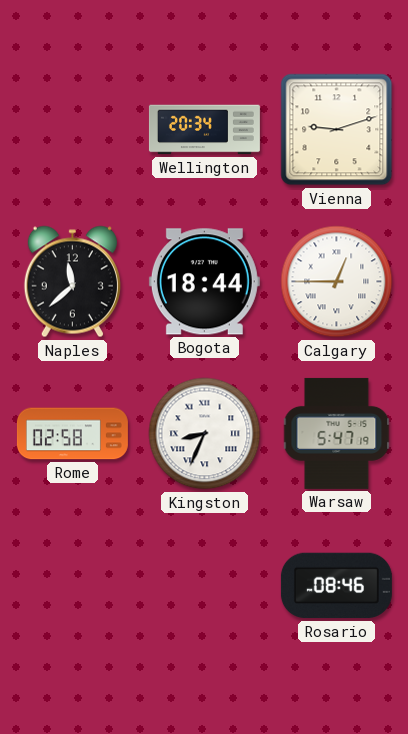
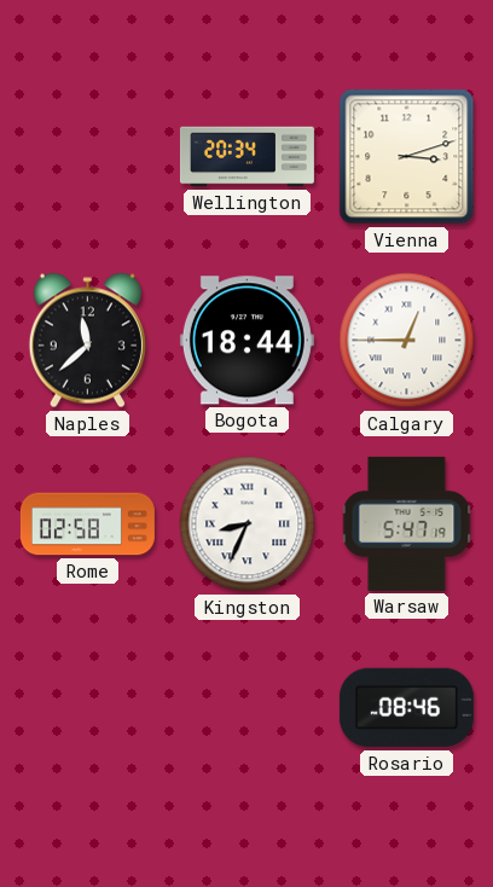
Vienna: 9:12 -> 3:12
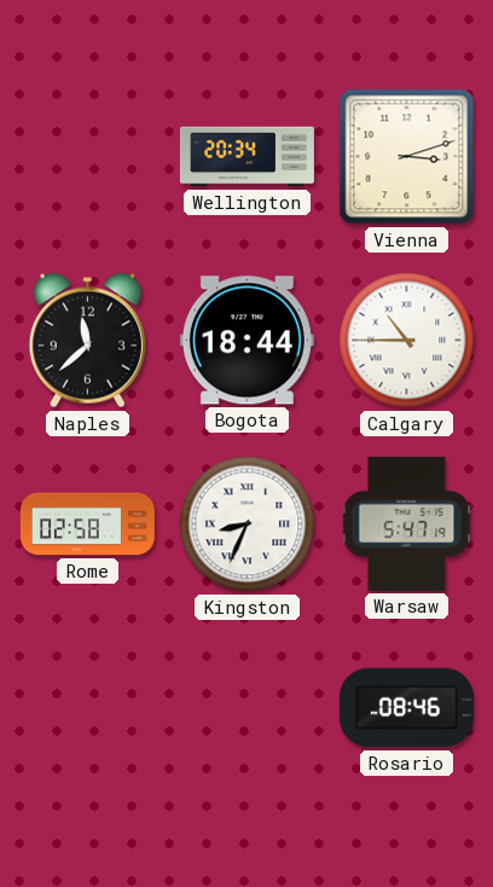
Calgary: 12:45 -> 10:45
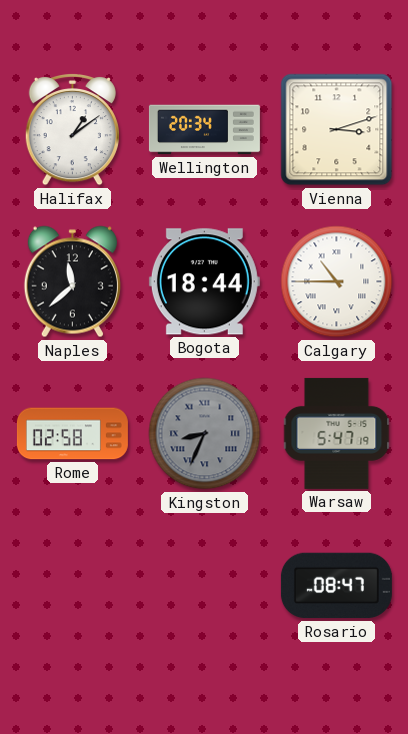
Halifax: none -> 1:09
Kingston dial: white -> grey
Rosario: 08:46 -> 08:47
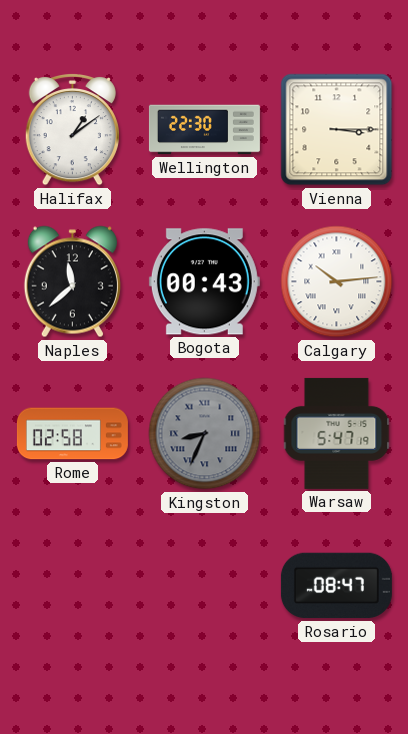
Wellington: 20:34 -> 22:30
Vienna: 3:12 -> 3:15
Bogota: 18:44 -> 00:43
Calgary: 10:45 -> 10:14
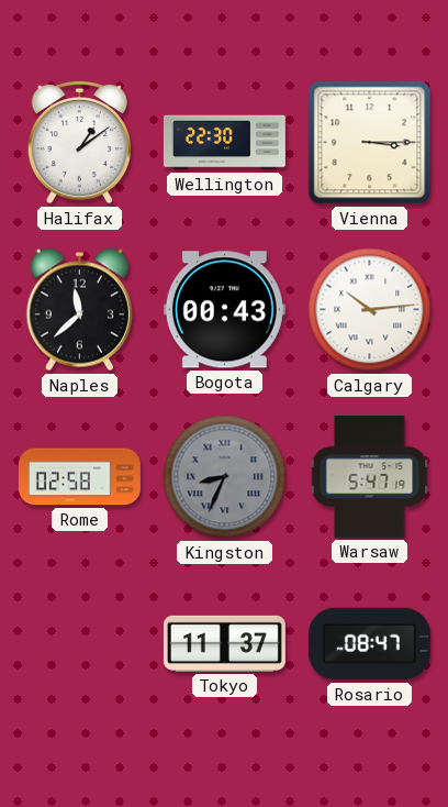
Tokyo: none -> 11:37
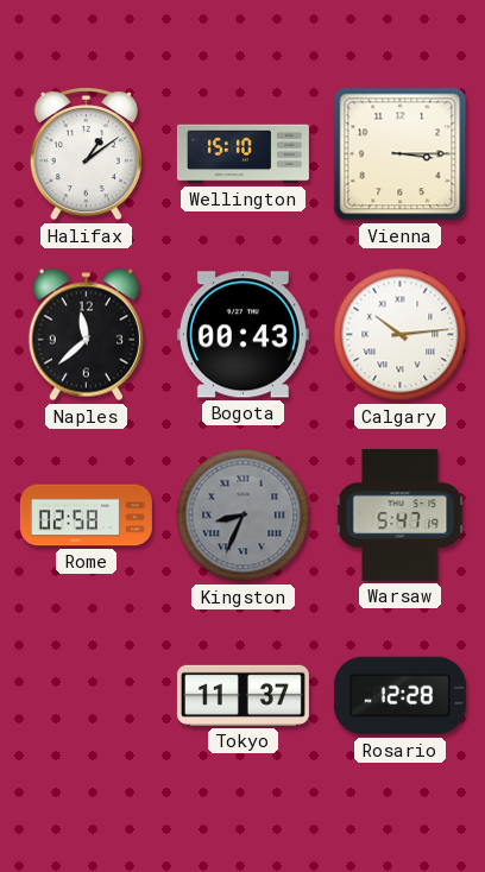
Wellington: 22:30 -> 15:10
Rosario: 08:47 -> 12:28
